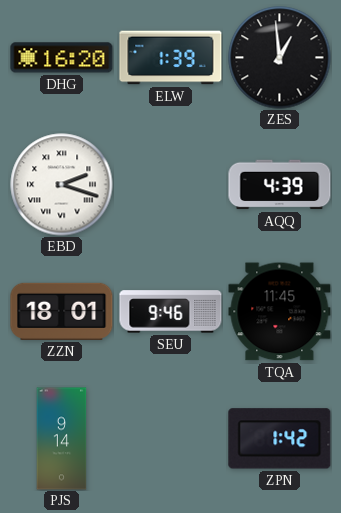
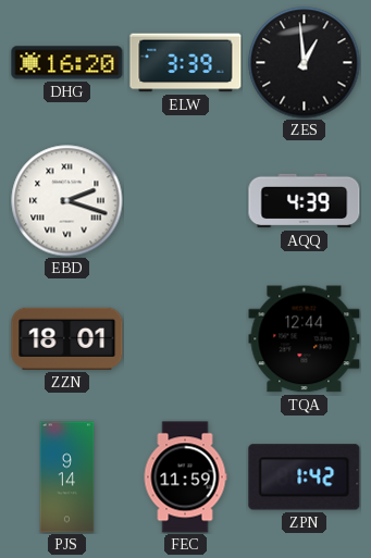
ELW: 1:39 -> 3:39
SEU: 9:46 -> none
TQA: 11:45 -> 12:44
FEC: none -> 11:59
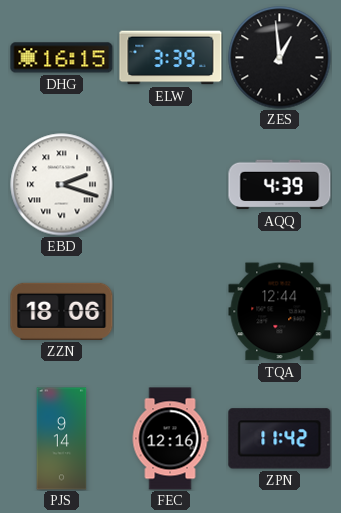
DHG: 16:20 -> 16:15
ZZN: 18:01 -> 18:06
FEC: 11:59 -> 12:16
ZPN: 1:42 -> 11:42
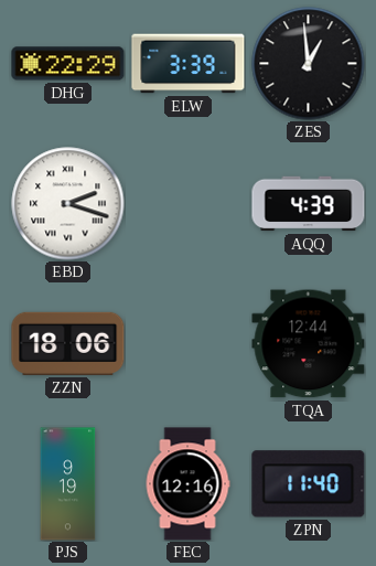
DHG: 16:15 -> 22:29
PJS: 9:14 -> 9:19
ZPN: 11:42 -> 11:40
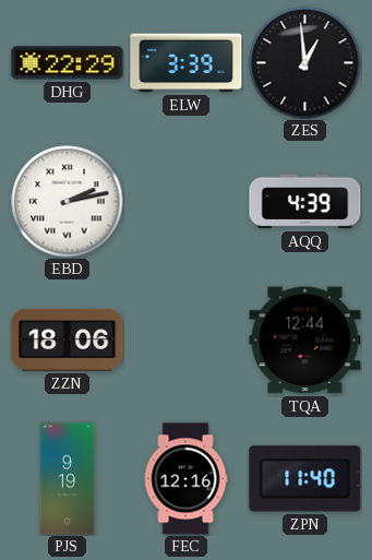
EBD: 2:18 -> 2:13
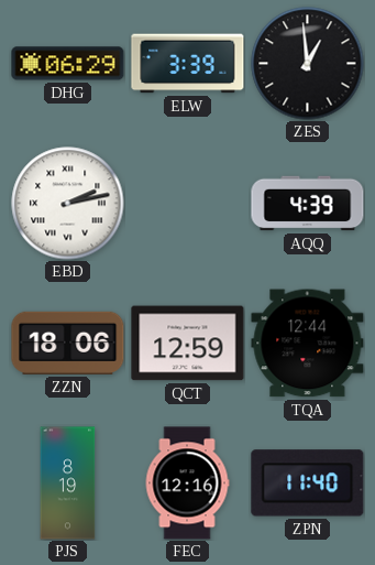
DHG: 22:29 -> 06:29
QCT: none -> 12:59
PJS: 9:19 -> 8:19
